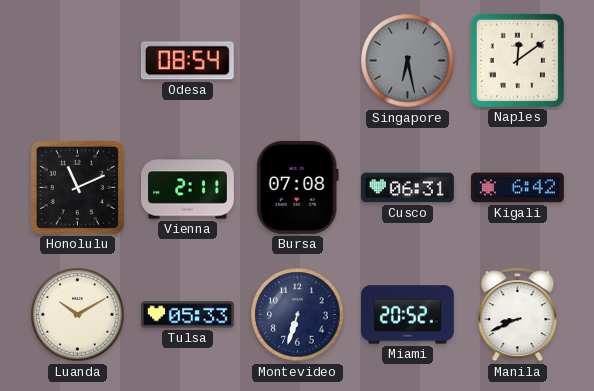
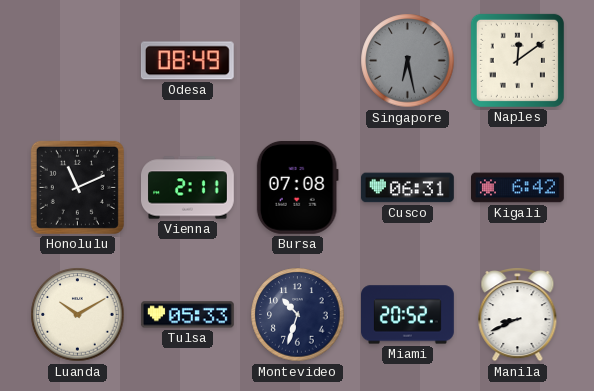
Odesa: 08:54 -> 08:49
Montevideo: 6:33 -> 10:33
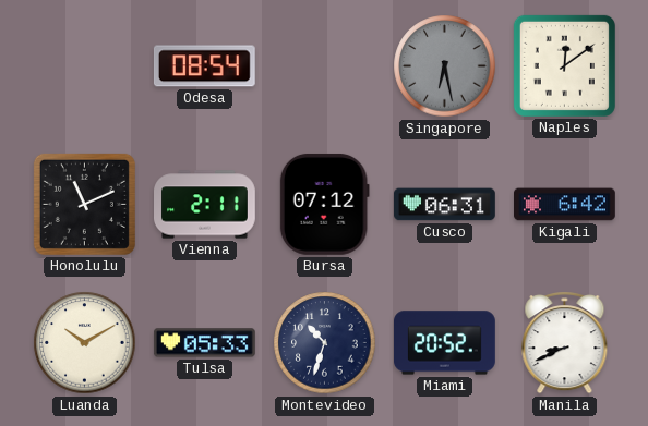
Odesa: 08:49 -> 08:54
Bursa: 07:08 -> 07:12
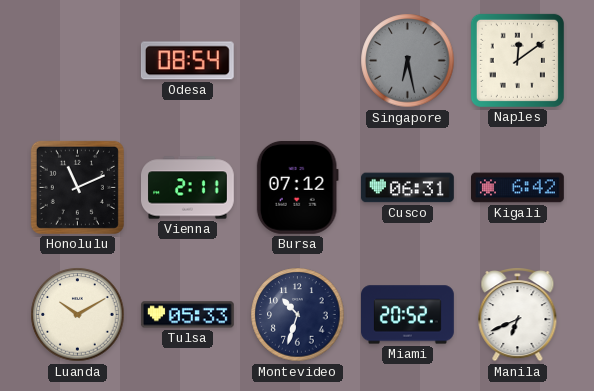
Manila: 8:41 -> 6:41
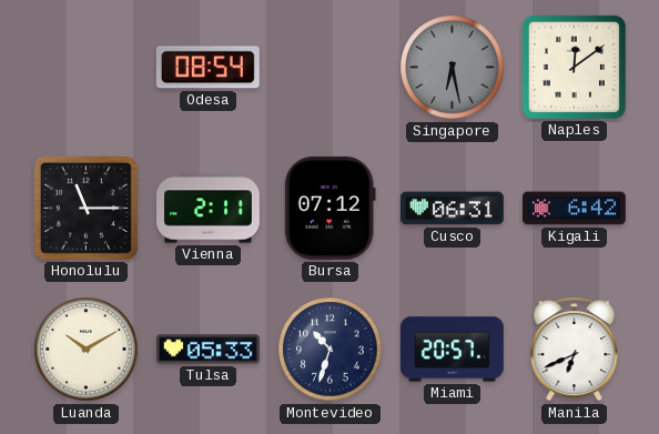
Honolulu: 11:11 -> 11:15
Miami: 20:52 -> 20:57
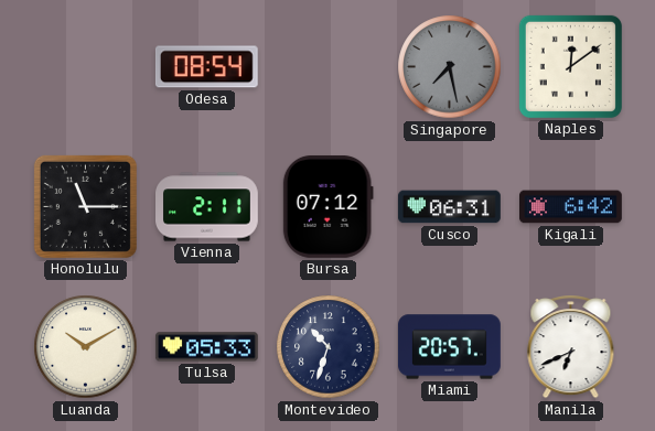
Singapore: 6:28 -> 7:28
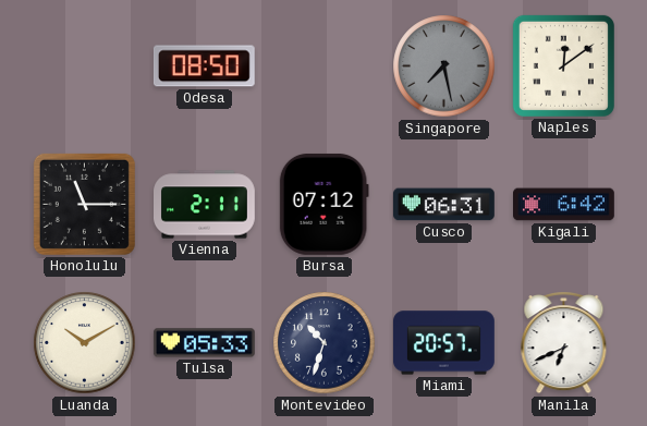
Odesa: 08:54 -> 08:50
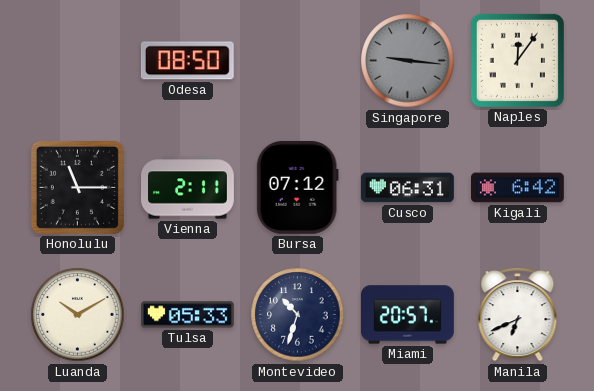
Singapore: 7:28 -> 9:16
Naples: 12:09 -> 12:06
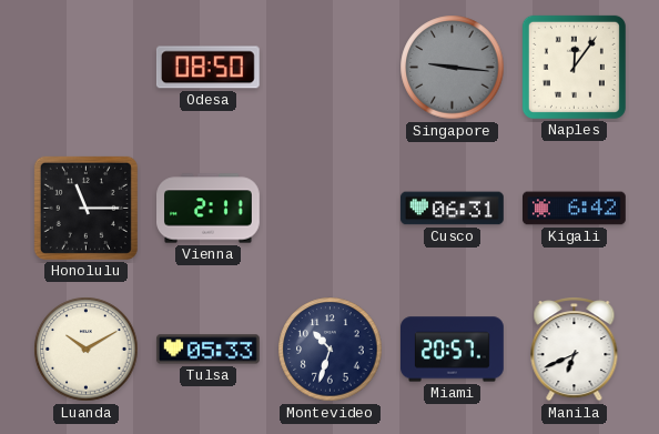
Bursa: 07:12 -> none
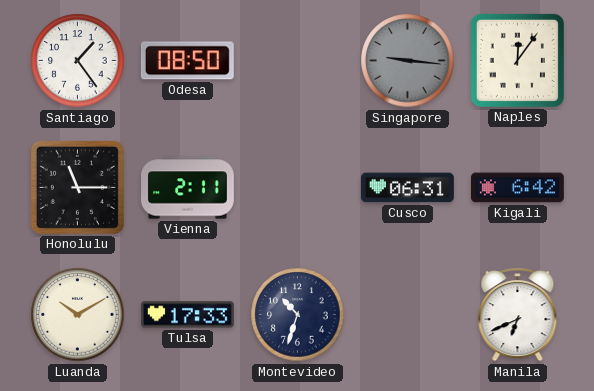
Santiago: none -> 1:24
Tulsa: 05:33 -> 17:33
Miami: 20:57 -> none
